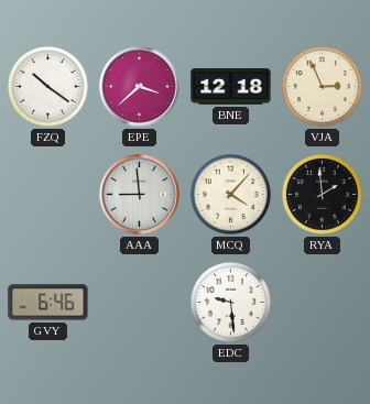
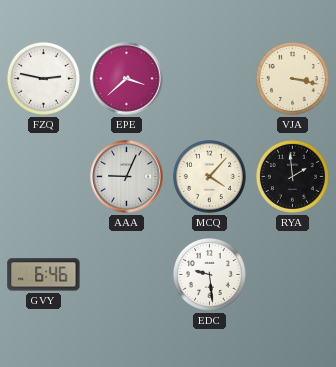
FZQ: 10:21 -> 2:47
BNE: 12:18 -> none
VJA: 2:56 -> 3:17
AAA: 8:59 -> 9:04
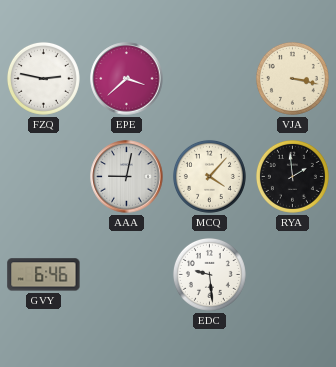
AAA: 9:04 -> 9:02
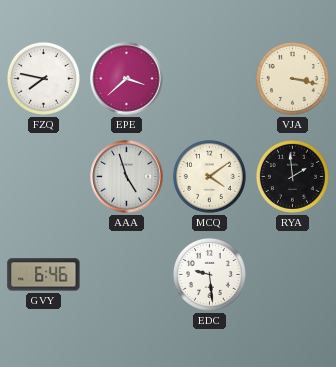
FZQ: 2:47 -> 7:47
AAA: 9:02 -> 4:57
MCQ: 4:07 -> 4:09
